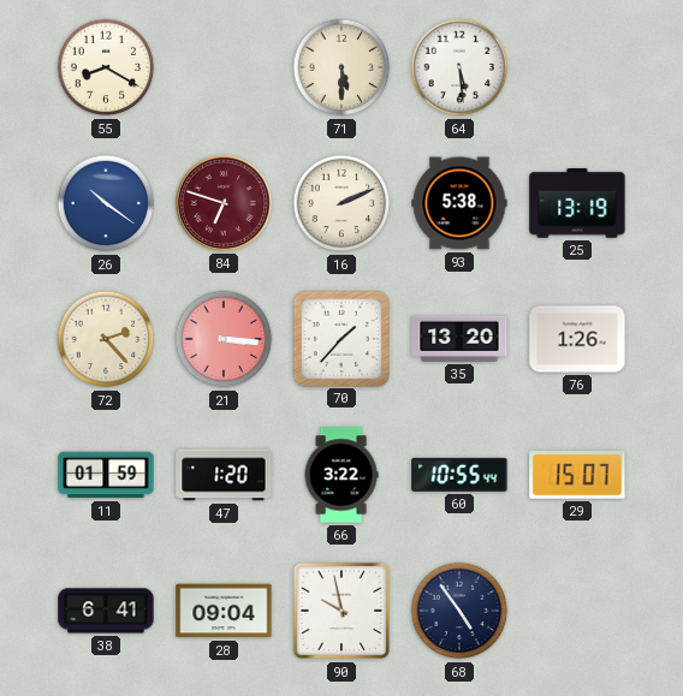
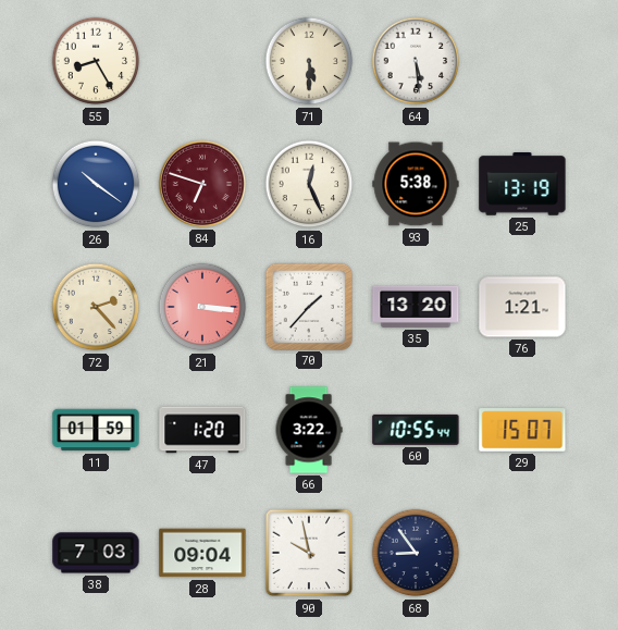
55: 8:20 -> 8:25
16: 2:11 -> 12:26
76: 1:26 -> 1:21
38: 6:41 -> 7:03
68: 4:54 -> 8:54
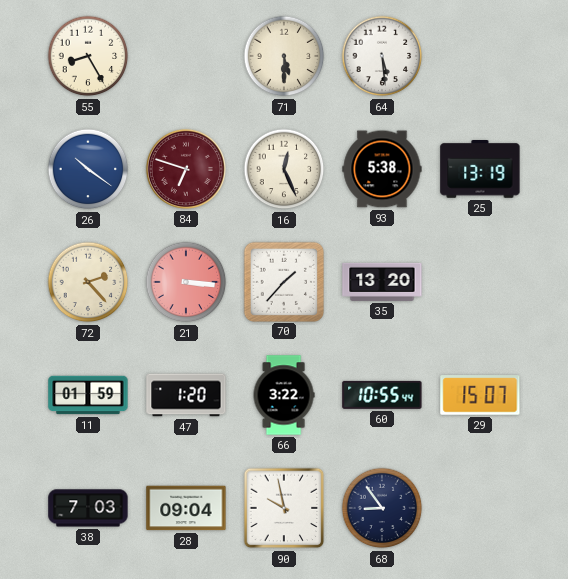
76: 1:21 -> none
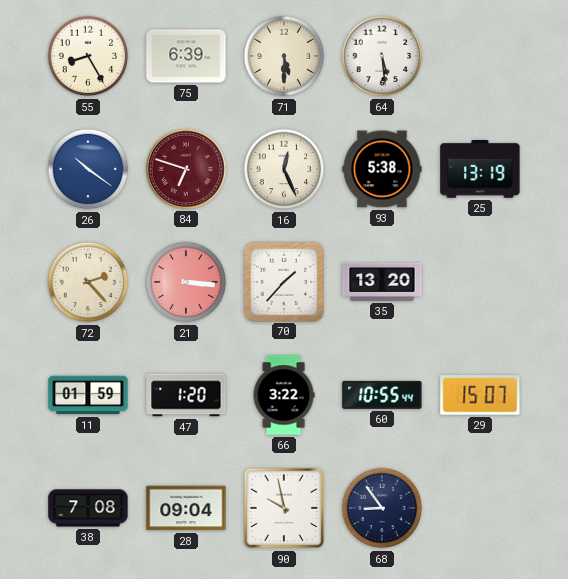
75: none -> 6:39
38: 7:03 -> 7:08
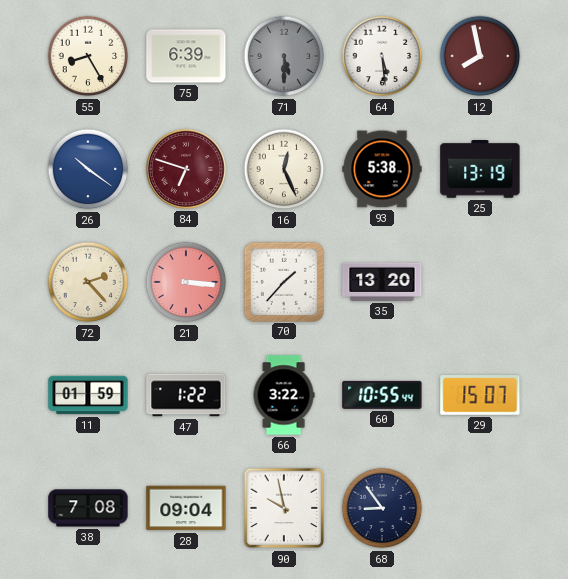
71 dial: cream -> grey
12: none -> 7:58
47: 1:20 -> 1:22
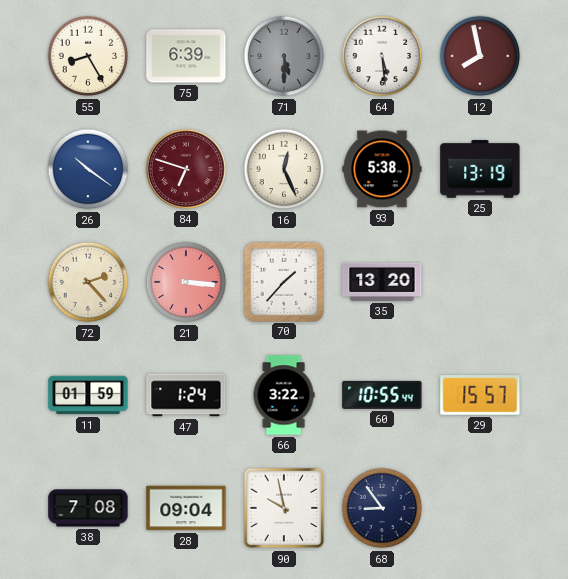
47: 1:22 -> 1:24
29: 15:07 -> 15:57
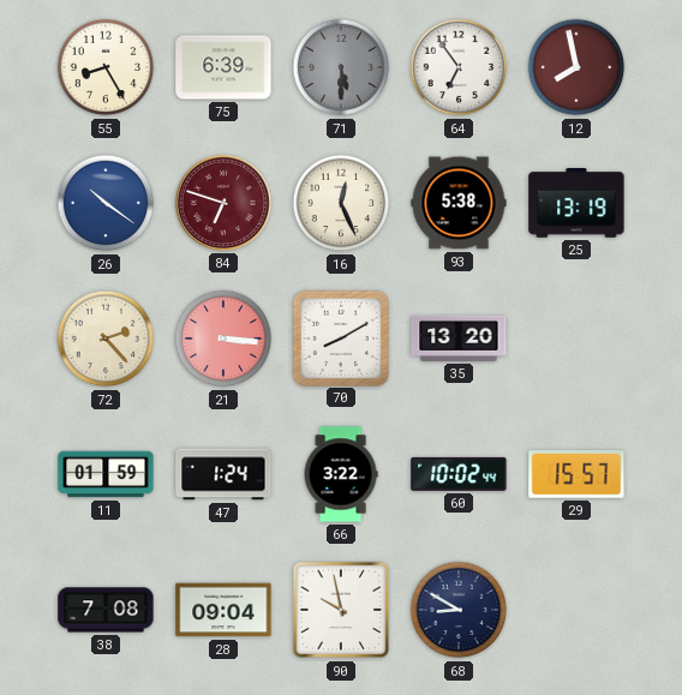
64: 5:29 -> 6:54
70: 1:37 -> 8:10
60: 10:55 -> 10:02
68: 8:54 -> 8:50
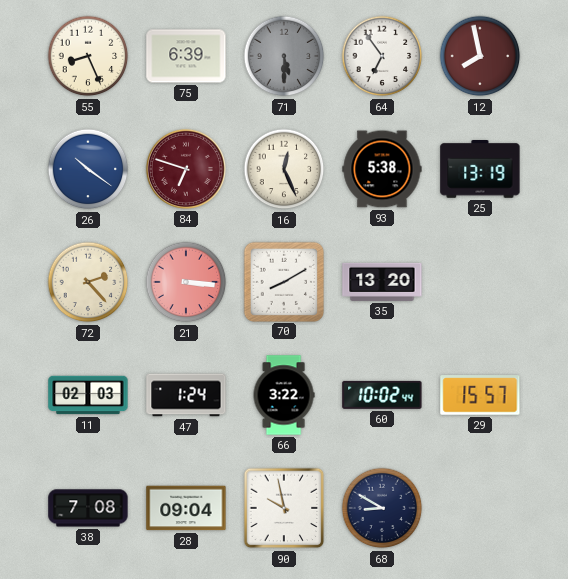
55: 8:25 -> 8:26
11: 01:59 -> 02:03
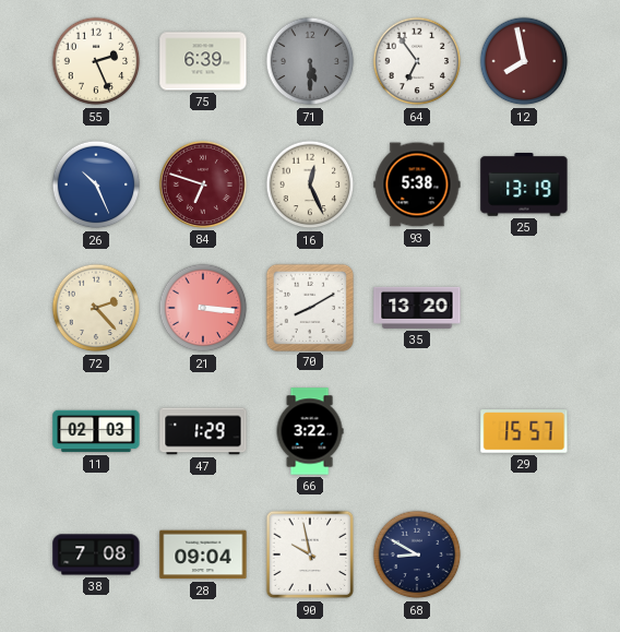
55: 8:26 -> 2:26
26: 10:21 -> 10:26
47: 1:24 -> 1:29
60: 10:02 -> none
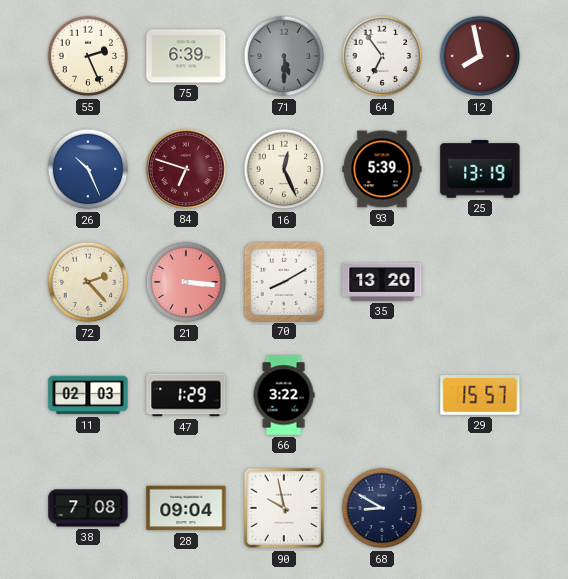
93: 5:38 -> 5:39
